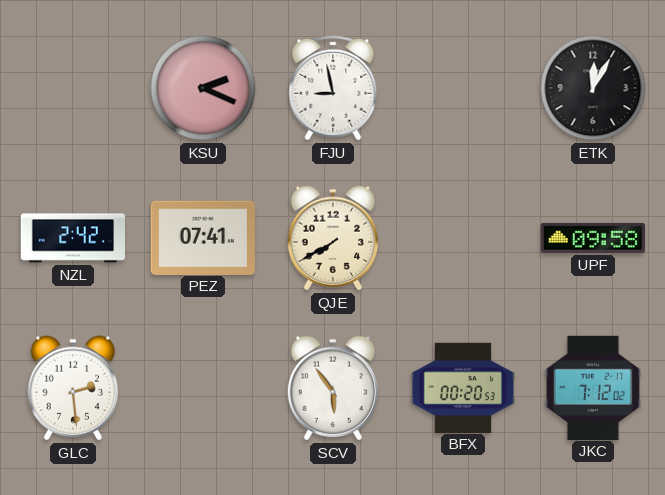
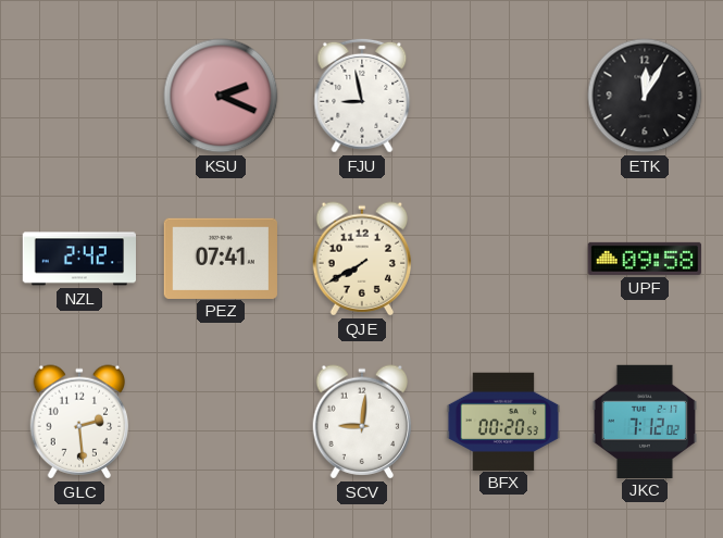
SCV: 5:54 -> 9:01
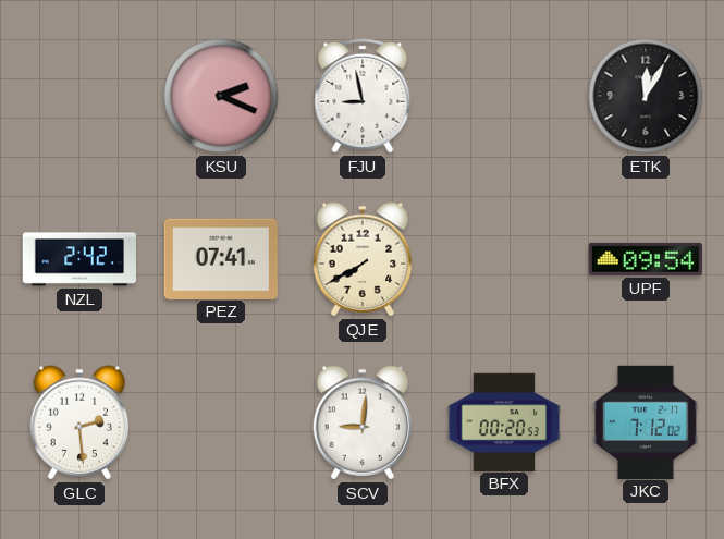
UPF: 09:58 -> 09:54
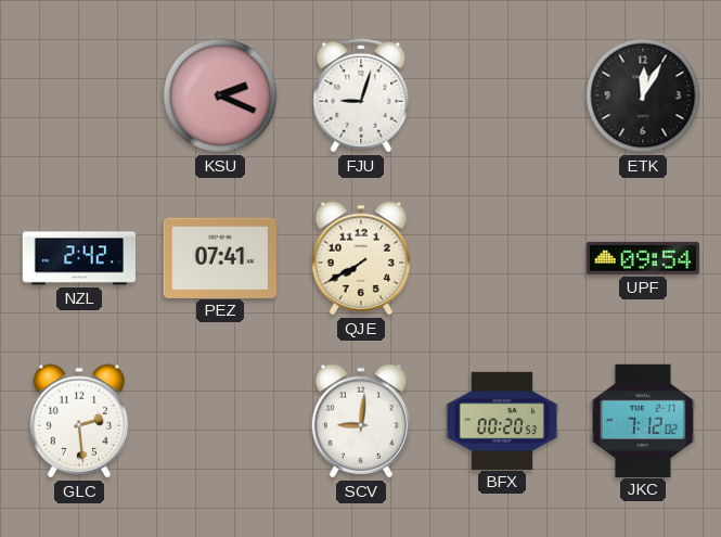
FJU: 8:58 -> 9:03
